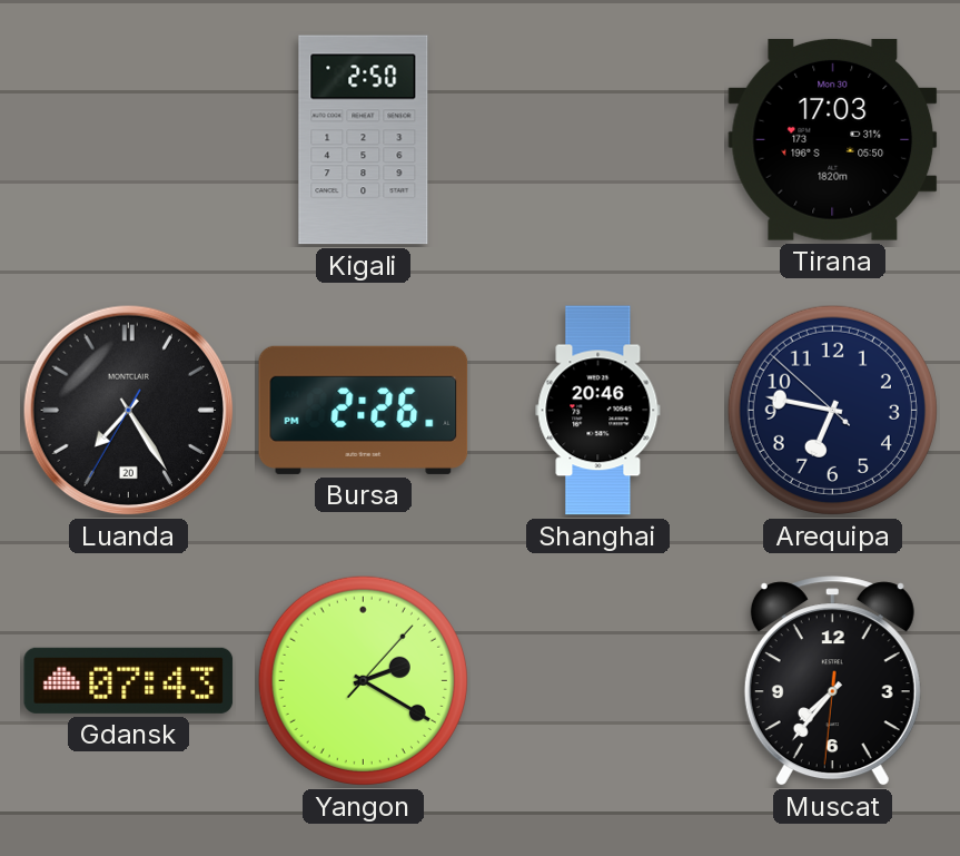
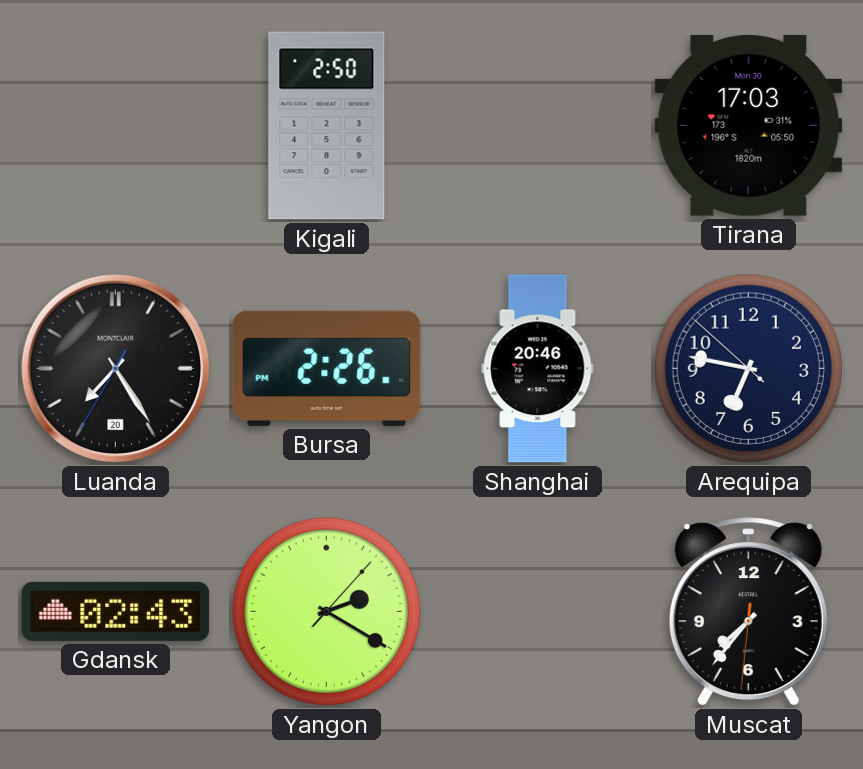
Gdansk: 07:43 -> 02:43
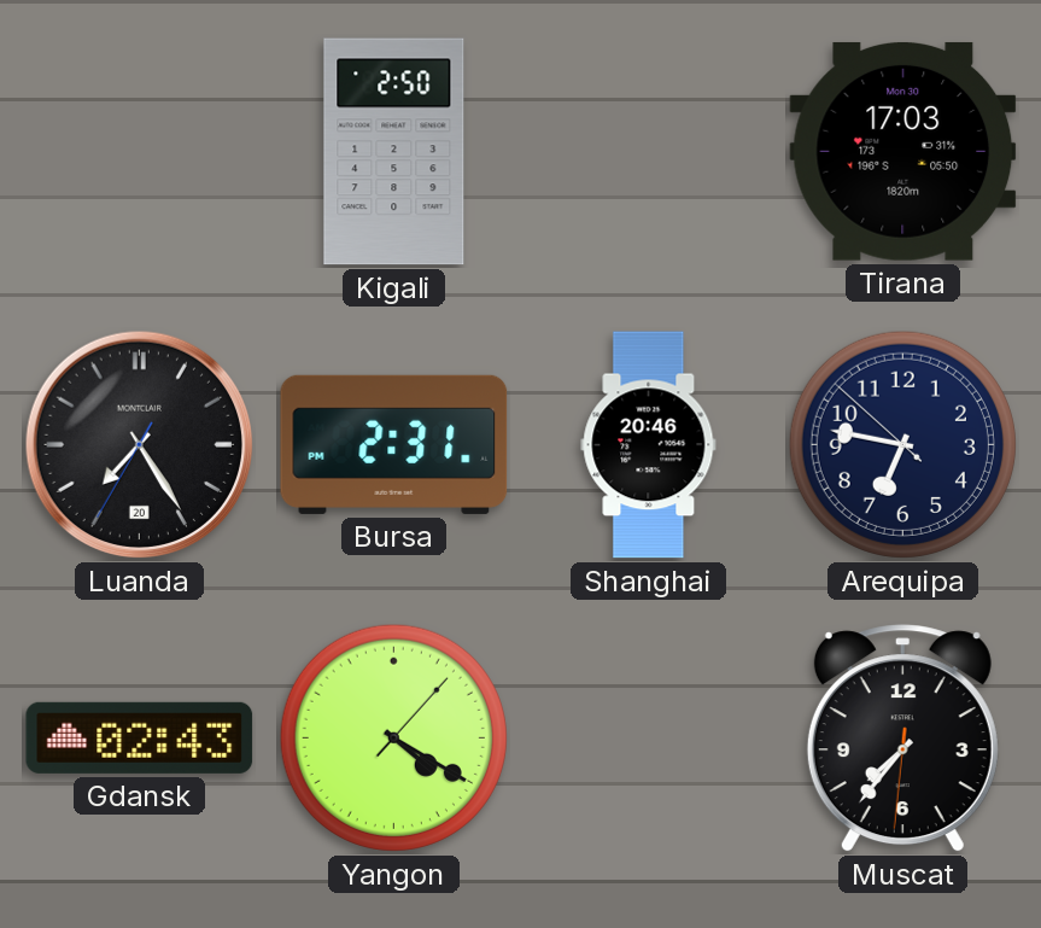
Bursa: 2:26 -> 2:31
Yangon: 2:20 -> 4:20
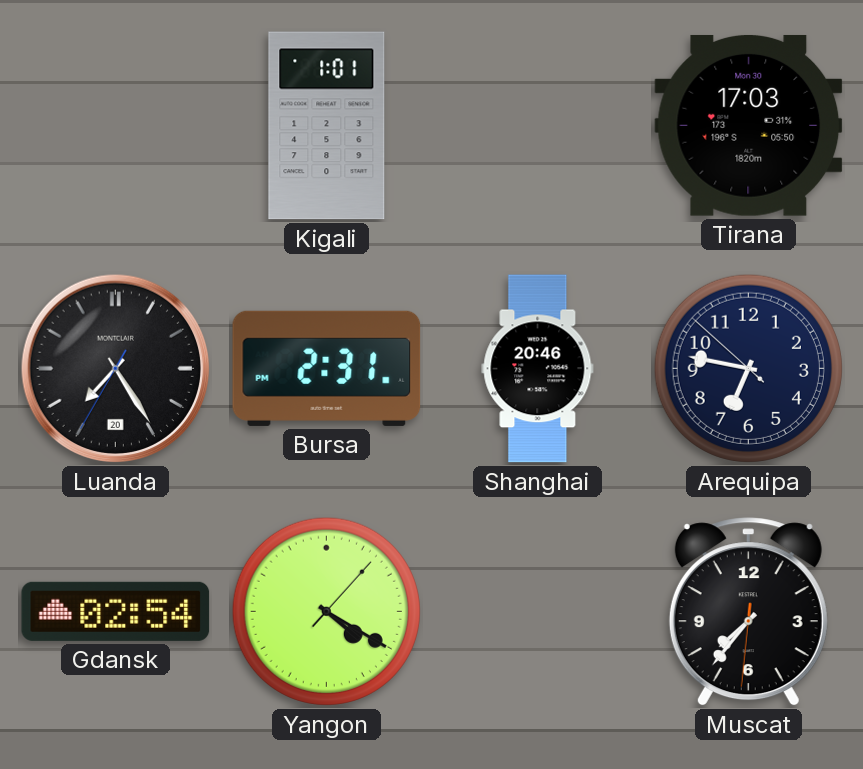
Kigali: 2:50 -> 1:01
Gdansk: 02:43 -> 02:54
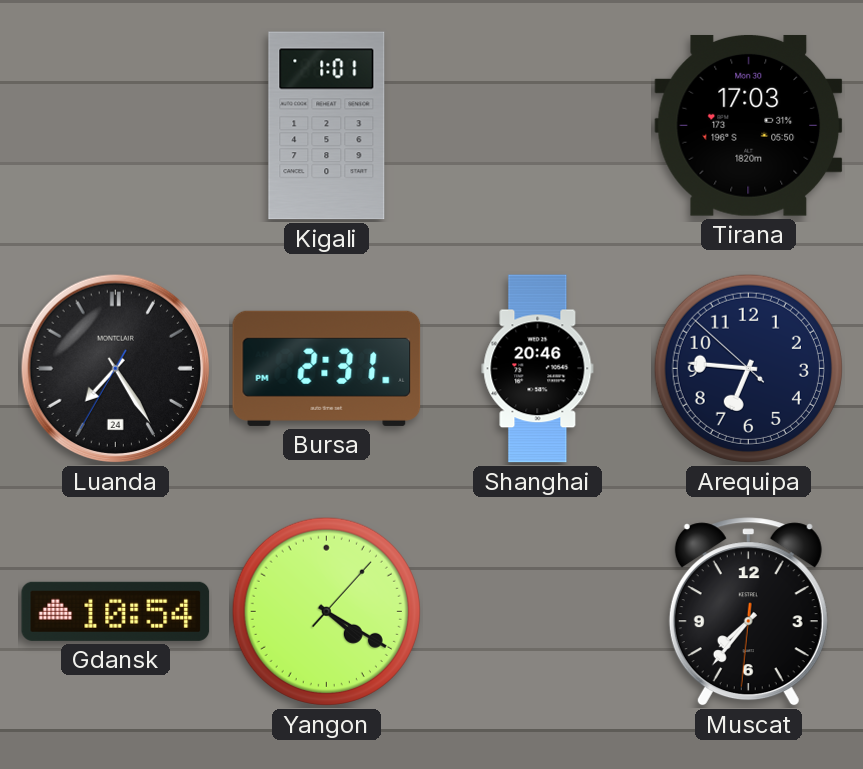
Luanda date: 20 -> 24
Arequipa: 6:46 -> 6:45
Gdansk: 02:54 -> 10:54
